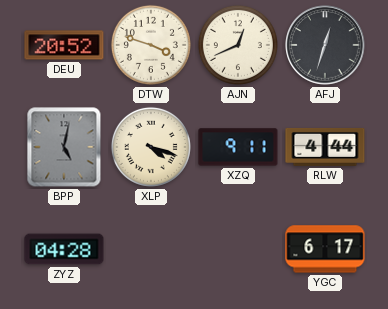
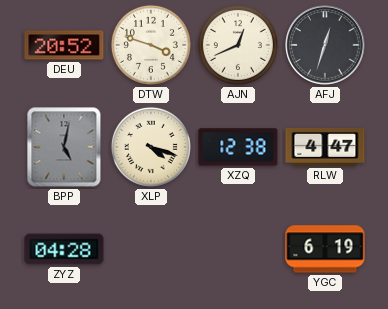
XZQ: 9:11 -> 12:38
RLW: 4:44 -> 4:47
YGC: 6:17 -> 6:19
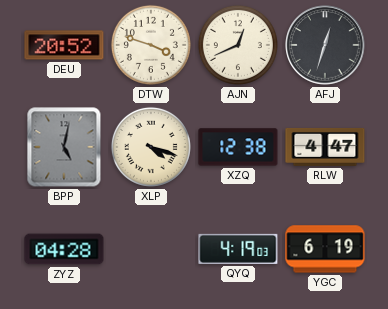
QYQ: none -> 4:19
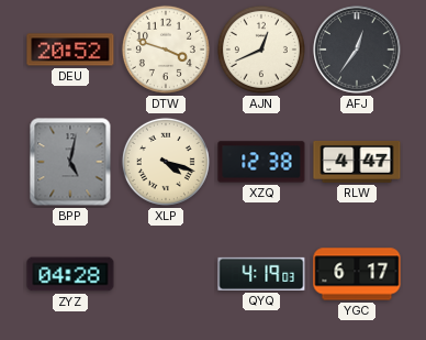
AFJ: 12:33 -> 12:36
YGC: 6:19 -> 6:17
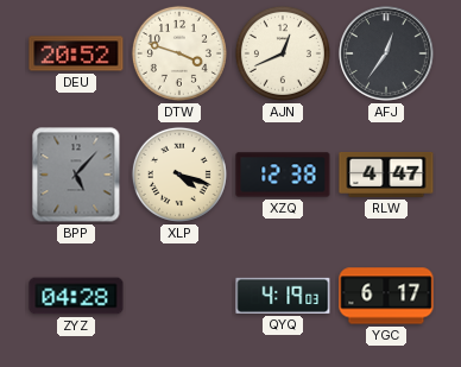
BPP: 5:02 -> 5:07
